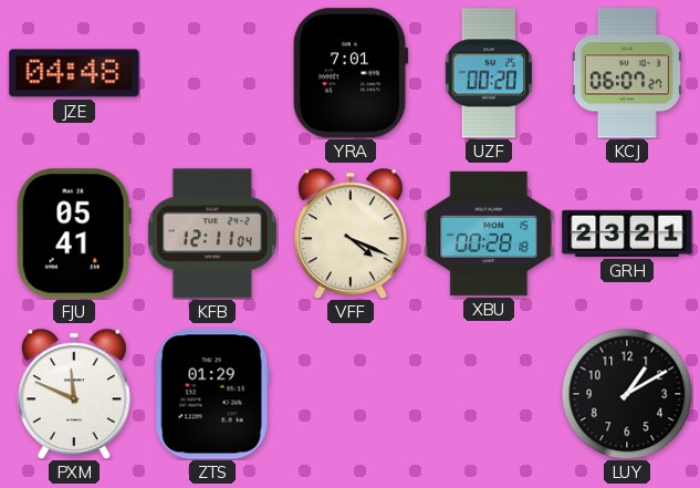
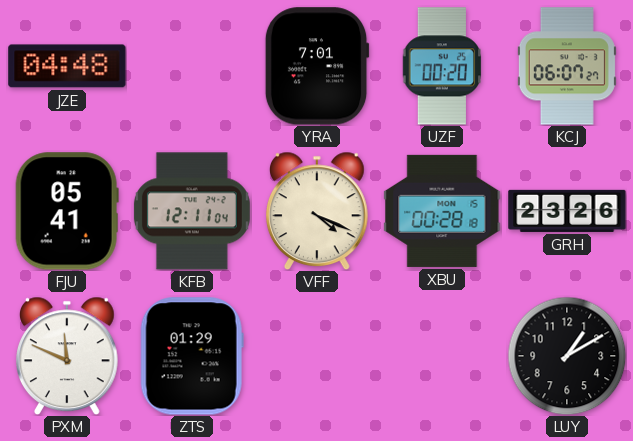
GRH: 23:21 -> 23:26
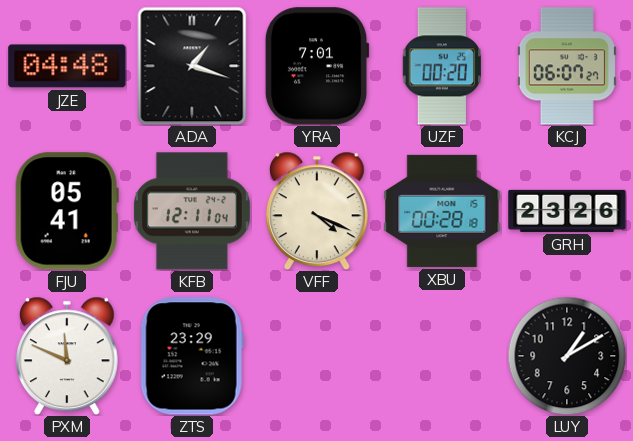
ADA: none -> 1:18
ZTS: 01:29 -> 23:29
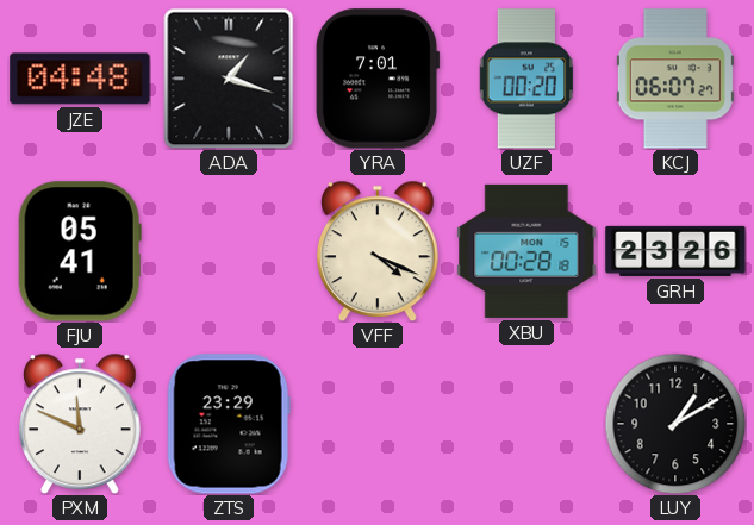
KFB: 12:11 -> none
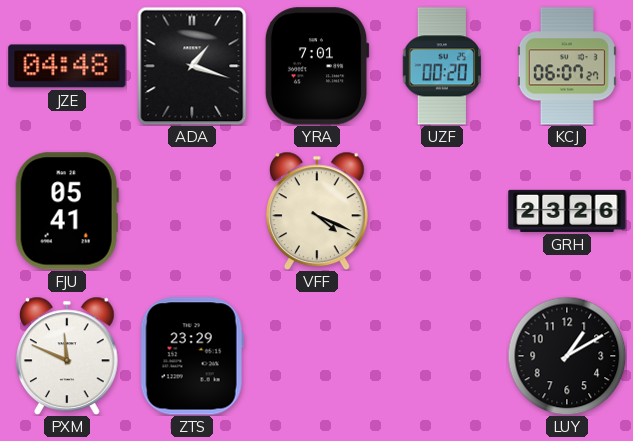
XBU: 00:28 -> none
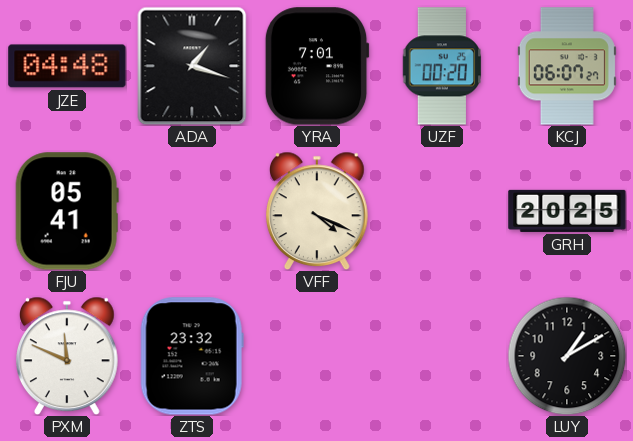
GRH: 23:26 -> 20:25
ZTS: 23:29 -> 23:32
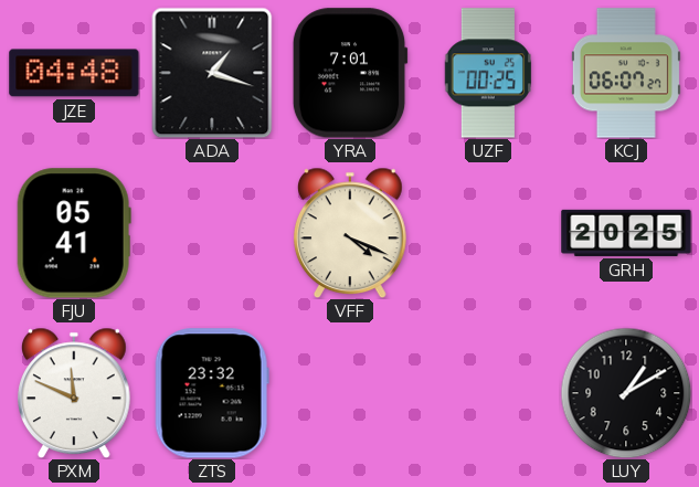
UZF: 00:20 -> 00:25
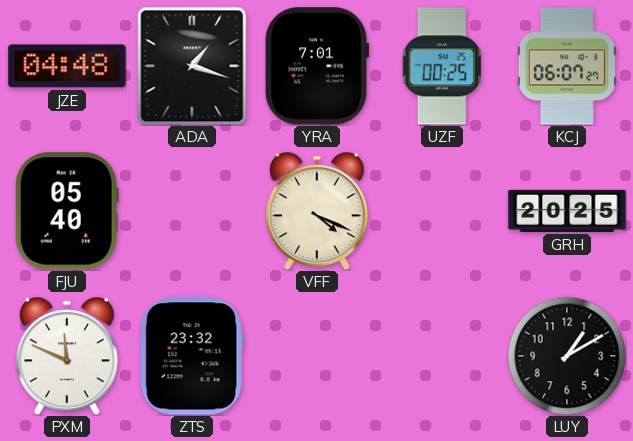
FJU: 05:41 -> 05:40
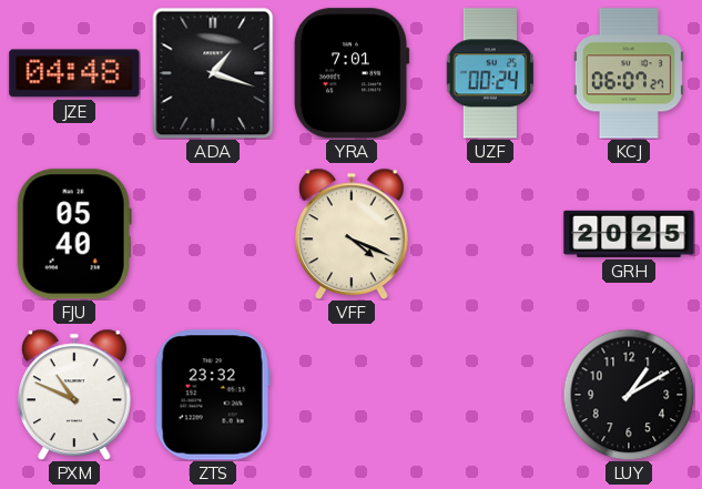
UZF: 00:25 -> 00:24
PXM: 11:49 -> 10:49
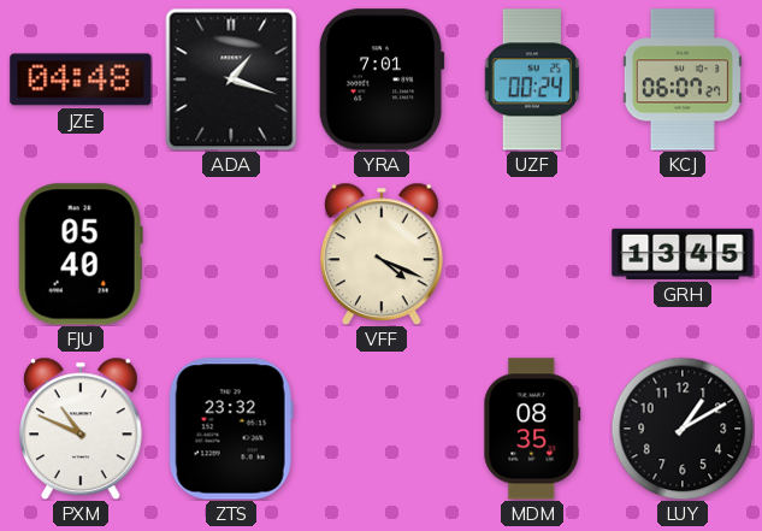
GRH: 20:25 -> 13:45
MDM: none -> 08:35
